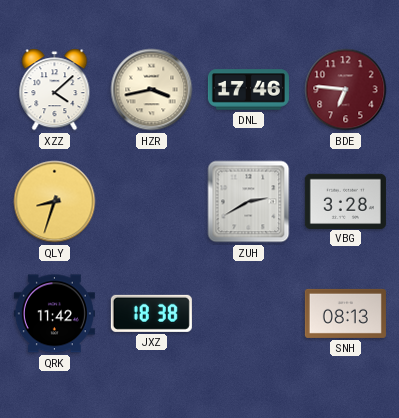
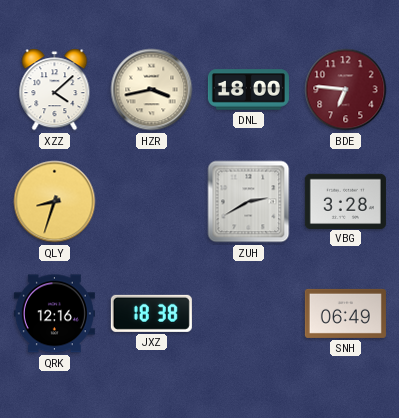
DNL: 17:46 -> 18:00
QRK: 11:42 -> 12:16
SNH: 08:13 -> 06:49
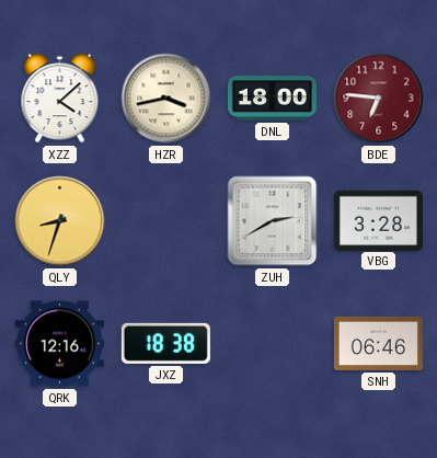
SNH: 06:49 -> 06:46
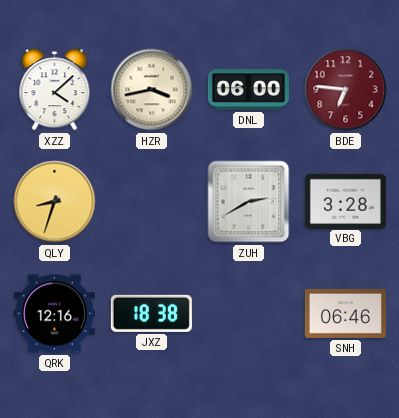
DNL: 18:00 -> 06:00
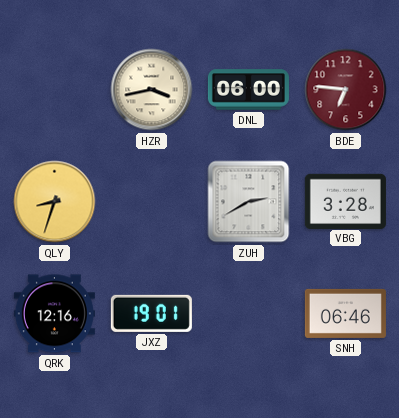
XZZ: 4:08 -> none
JXZ: 18:38 -> 19:01
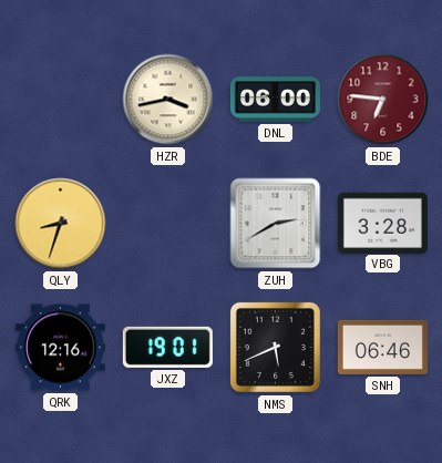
NMS: none -> 5:41
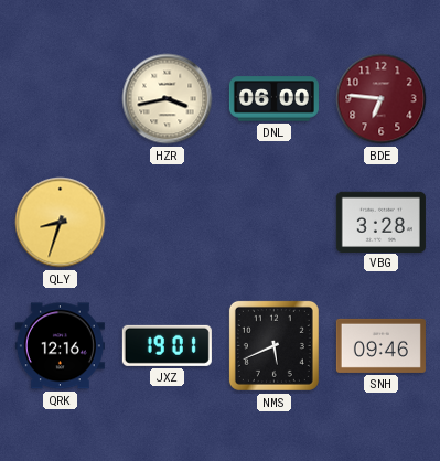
ZUH: 2:40 -> none
SNH: 06:46 -> 09:46
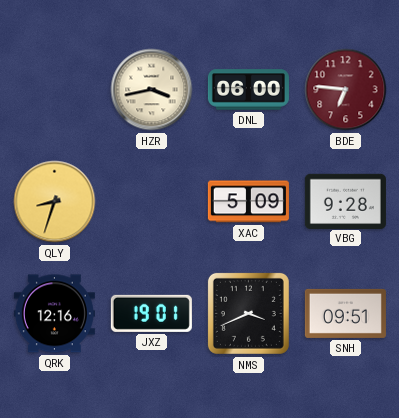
XAC: none -> 5:09
VBG: 3:28 -> 9:28
NMS: 5:41 -> 3:41
SNH: 09:46 -> 09:51
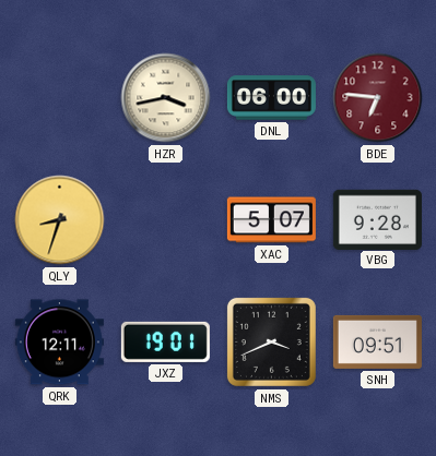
XAC: 5:09 -> 5:07
QRK: 12:16 -> 12:11
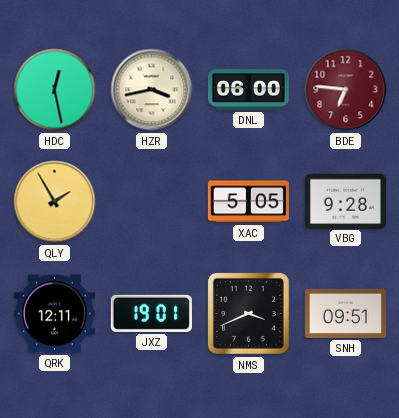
HDC: none -> 12:28
QLY: 8:33 -> 1:55
XAC: 5:07 -> 5:05
